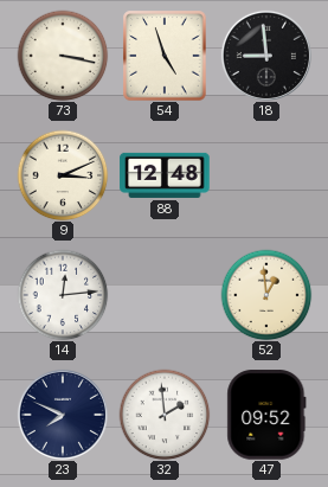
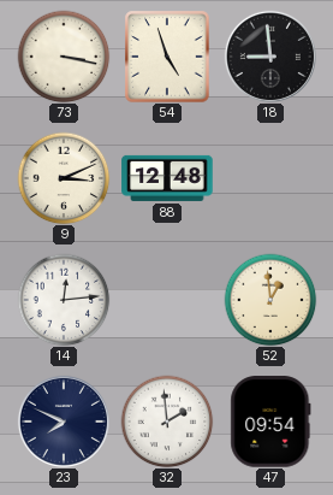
47: 09:52 -> 09:54
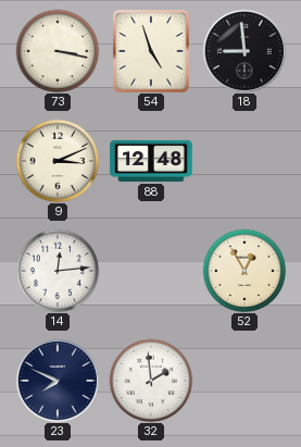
52: 12:59 -> 12:55
47: 09:54 -> none
